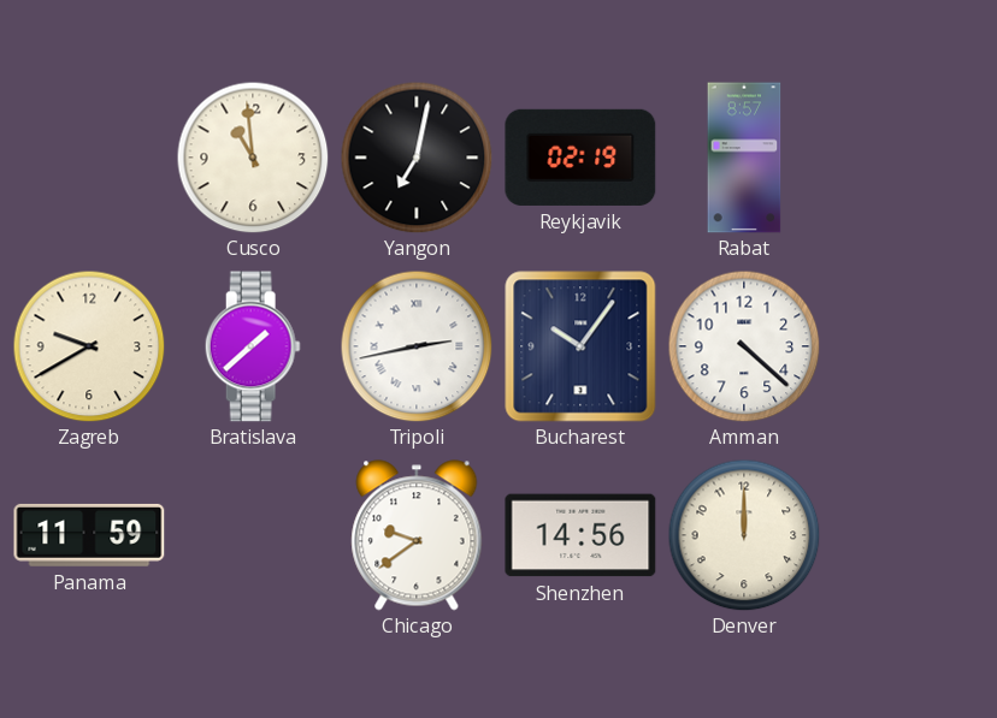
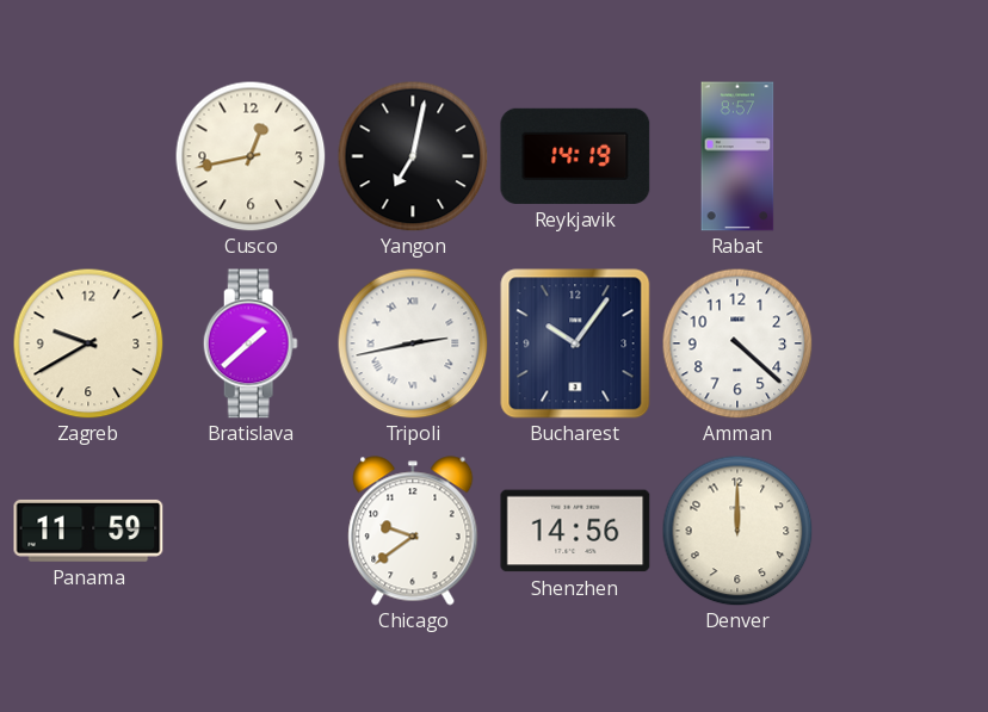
Cusco: 10:59 -> 12:43
Reykjavik: 02:19 -> 14:19
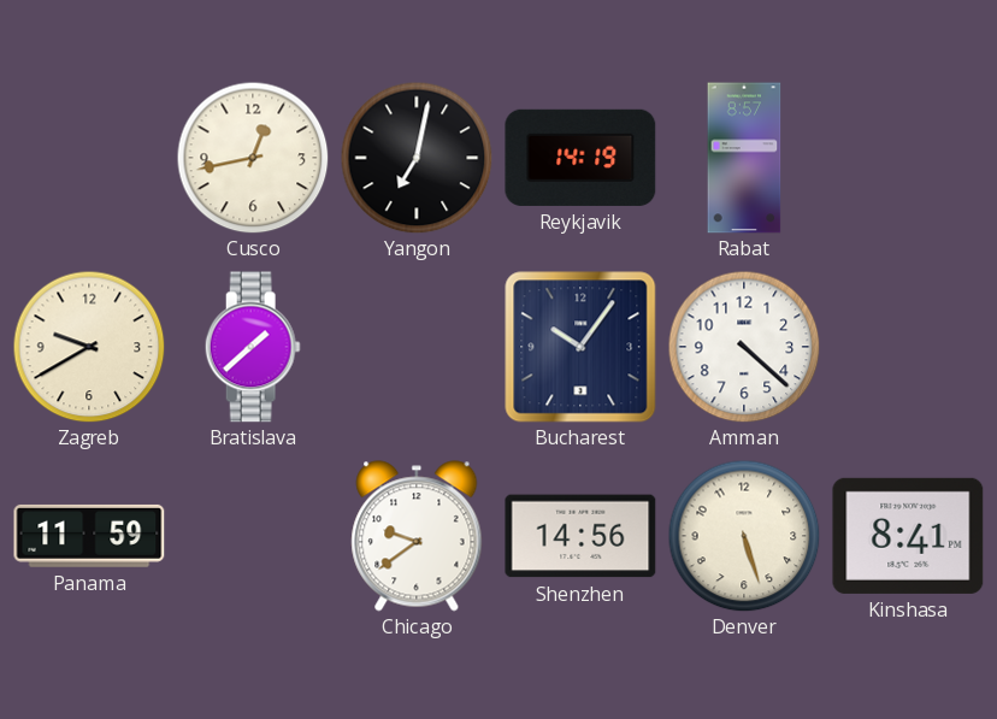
Tripoli: 2:43 -> none
Denver: 12:00 -> 5:27
Kinshasa: none -> 8:41
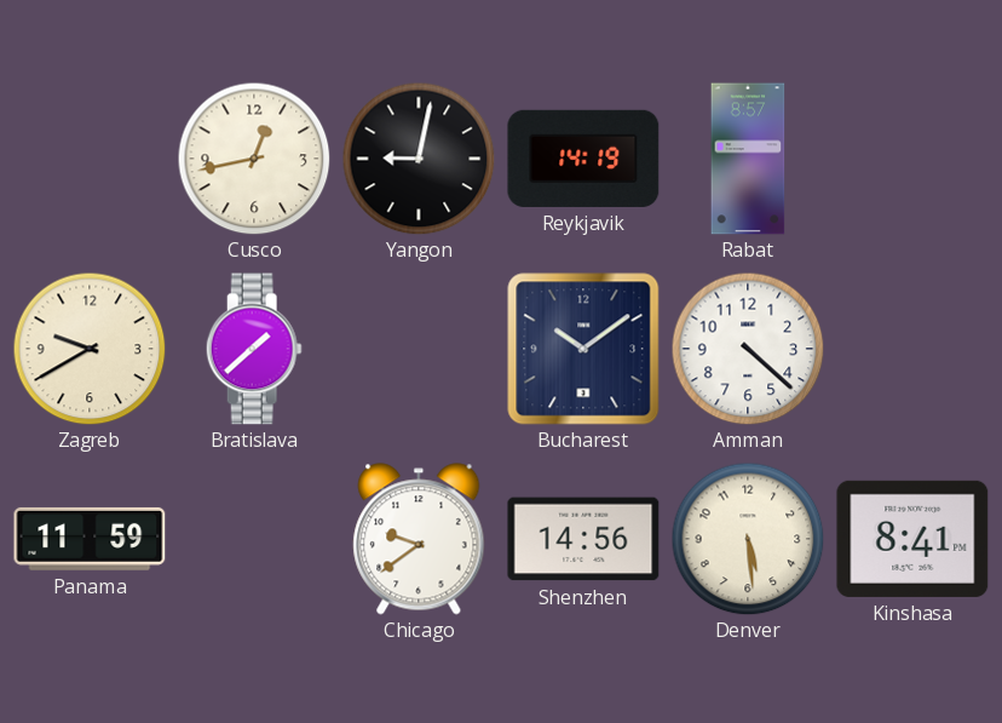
Yangon: 7:02 -> 9:02
Bucharest: 10:06 -> 10:09
Denver: 5:27 -> 5:29
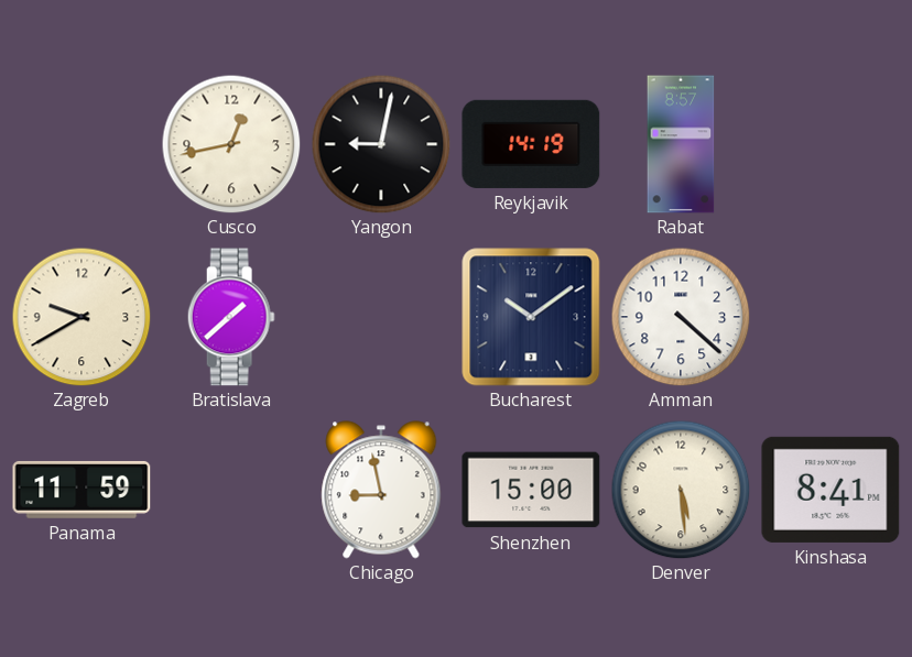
Chicago: 9:39 -> 8:58
Shenzhen: 14:56 -> 15:00
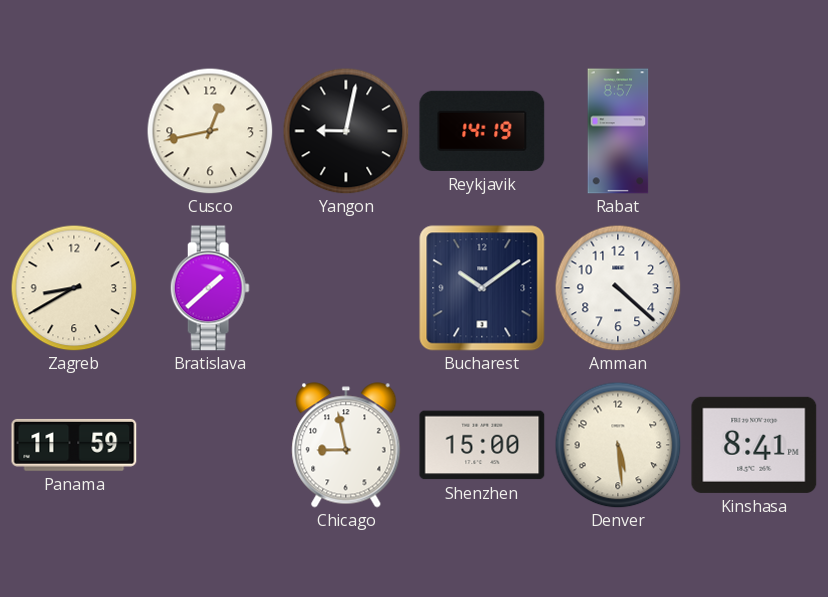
Zagreb: 9:40 -> 8:40
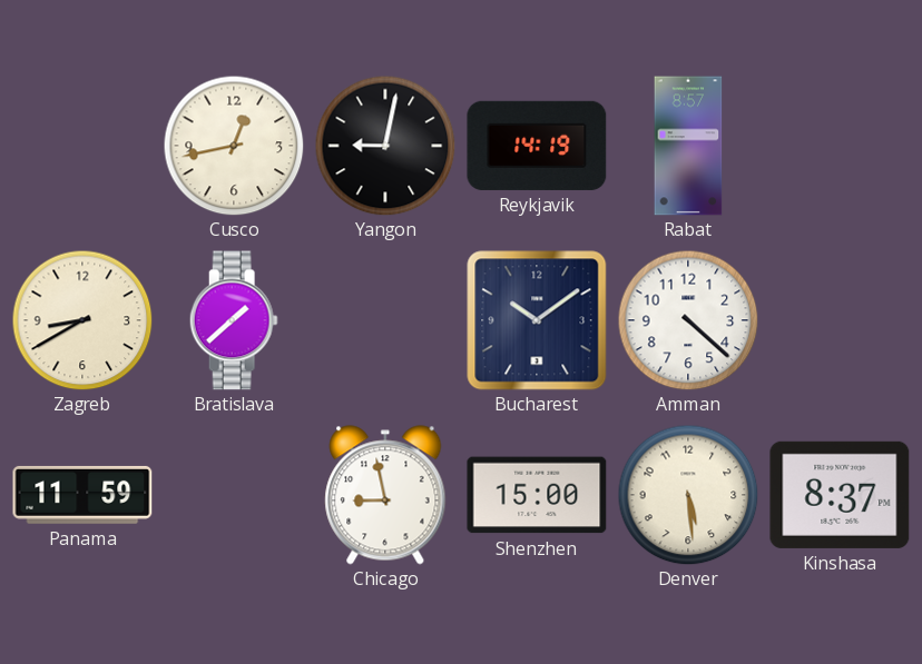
Kinshasa: 8:41 -> 8:37
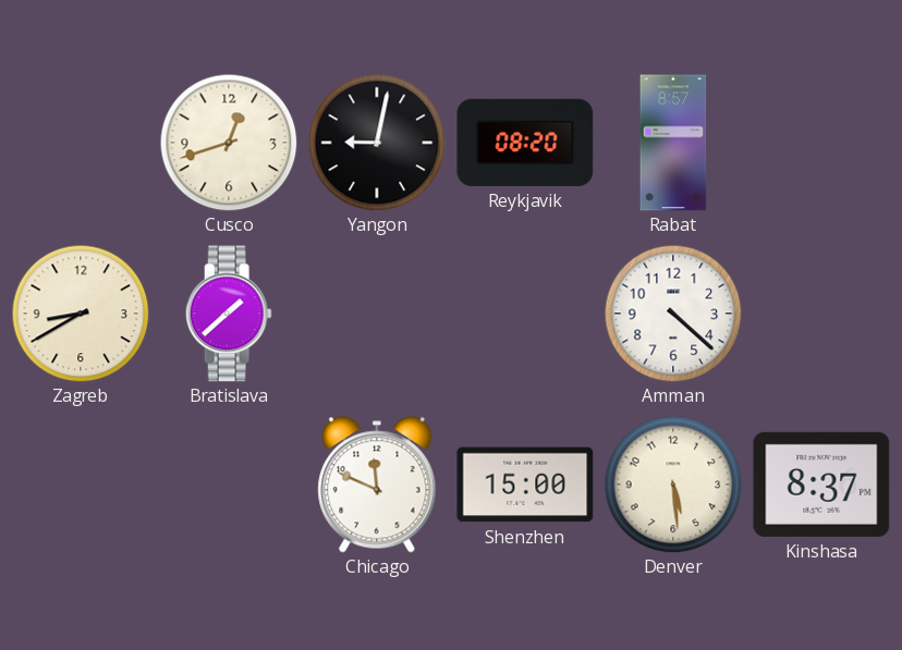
Cusco: 12:43 -> 12:42
Reykjavik: 14:19 -> 08:20
Bucharest: 10:09 -> none
Panama: 11:59 -> none
Chicago: 8:58 -> 11:49
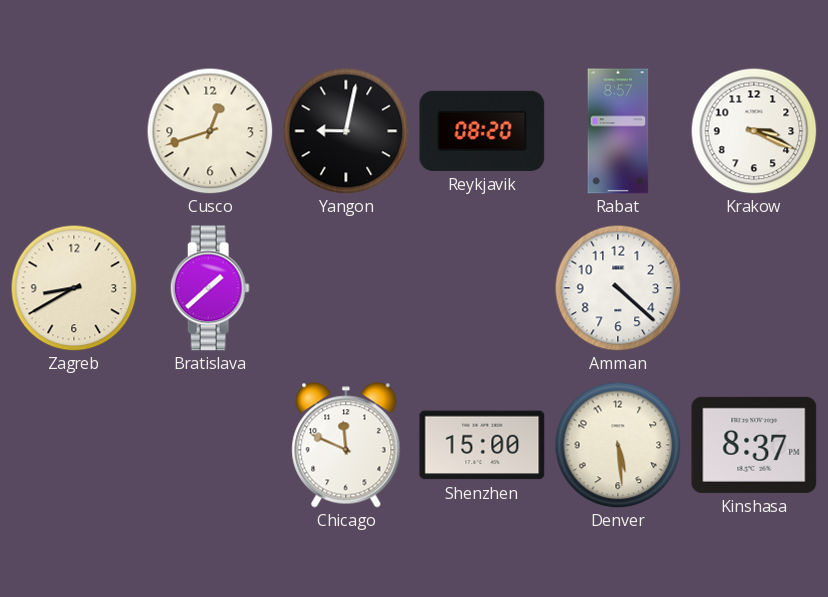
Krakow: none -> 3:19
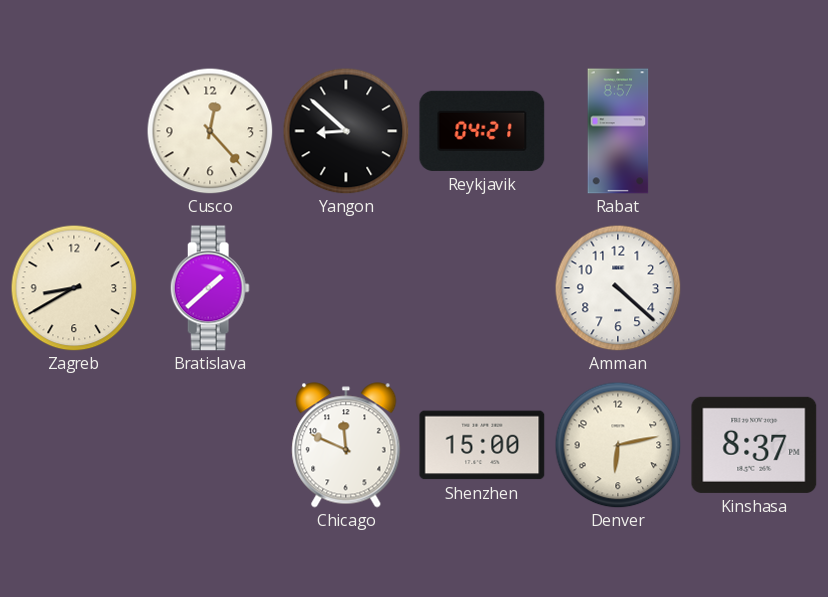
Cusco: 12:42 -> 12:23
Yangon: 9:02 -> 8:52
Reykjavik: 08:20 -> 04:21
Krakow: 3:19 -> none
Denver: 5:29 -> 6:13
